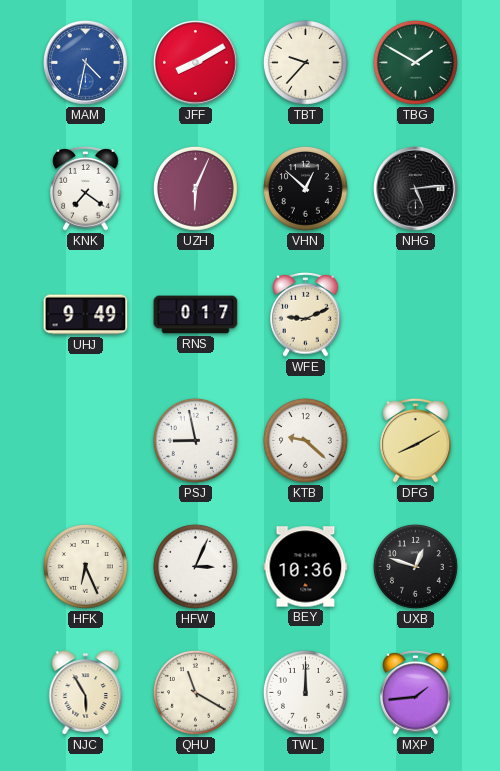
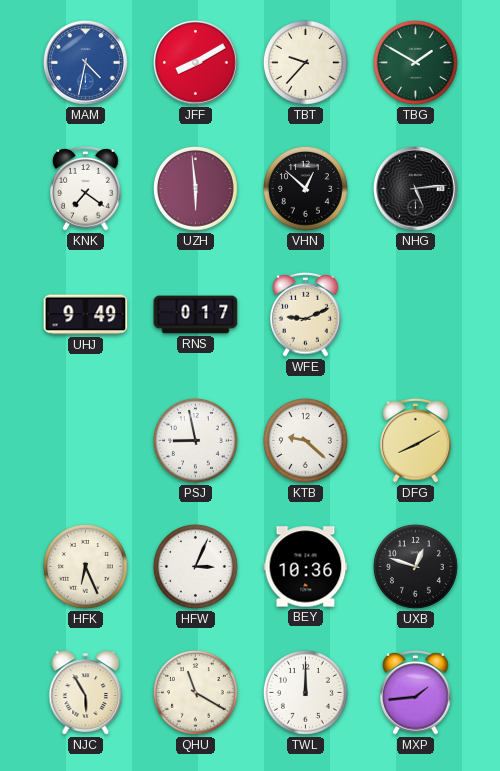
UZH: 6:04 -> 5:59
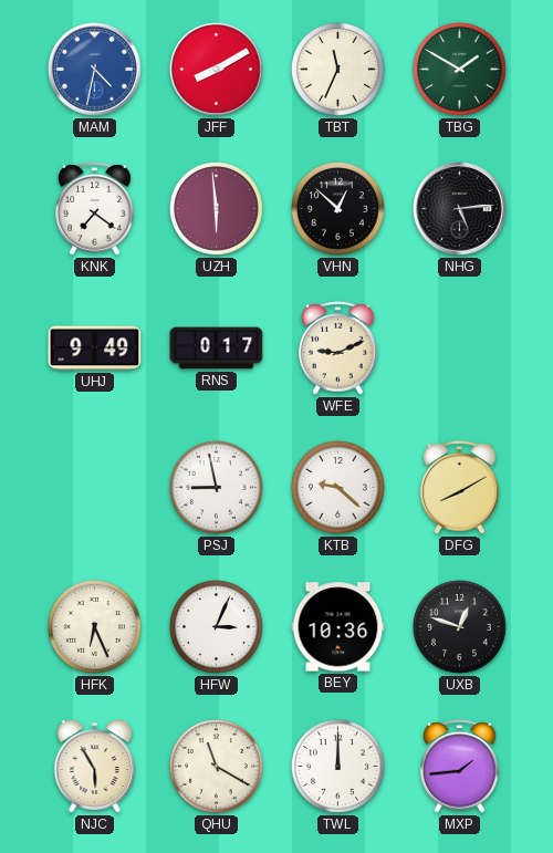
TBT: 9:37 -> 11:34
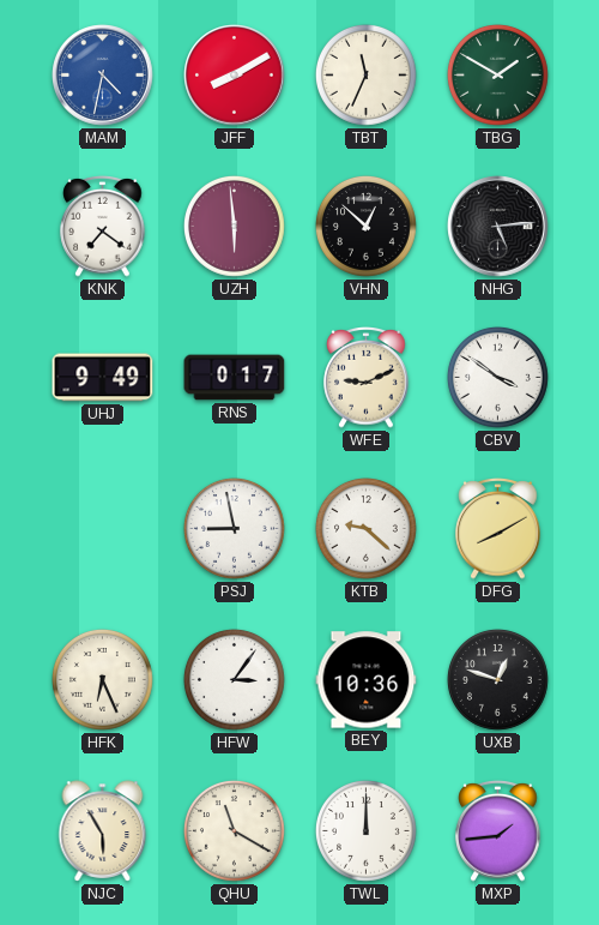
CBV: none -> 3:51
HFW: 3:04 -> 3:06
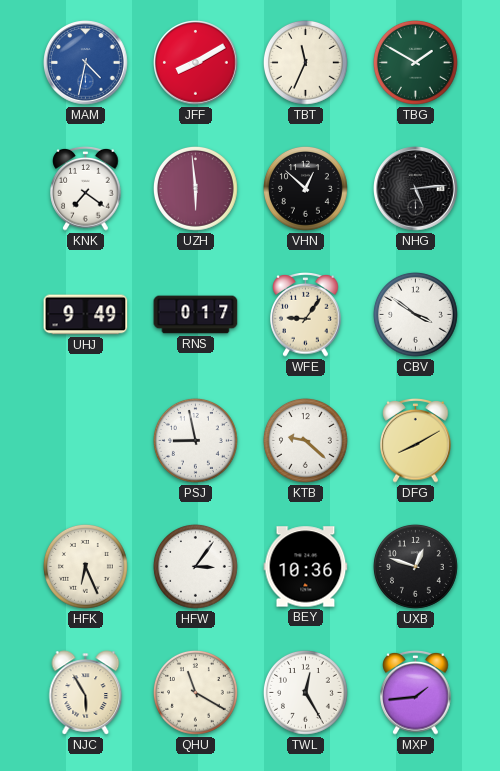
WFE: 9:11 -> 9:06
TWL: 12:00 -> 12:25
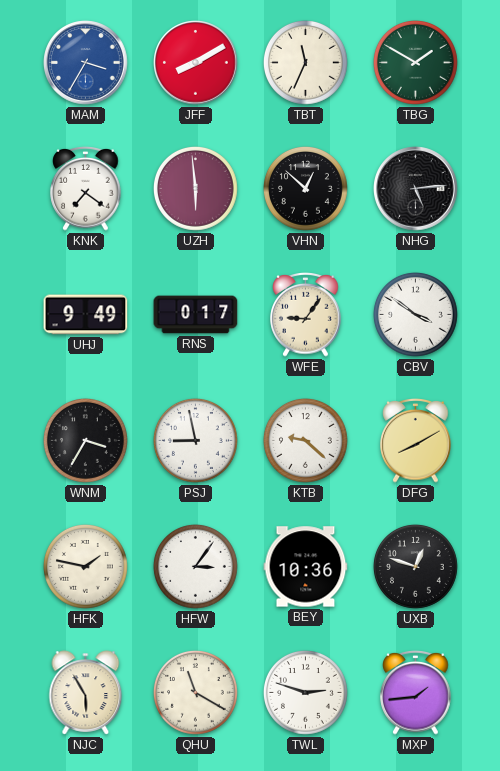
MAM: 4:32 -> 3:35
WNM: none -> 3:35
HFK: 6:26 -> 1:47
TWL: 12:25 -> 2:48
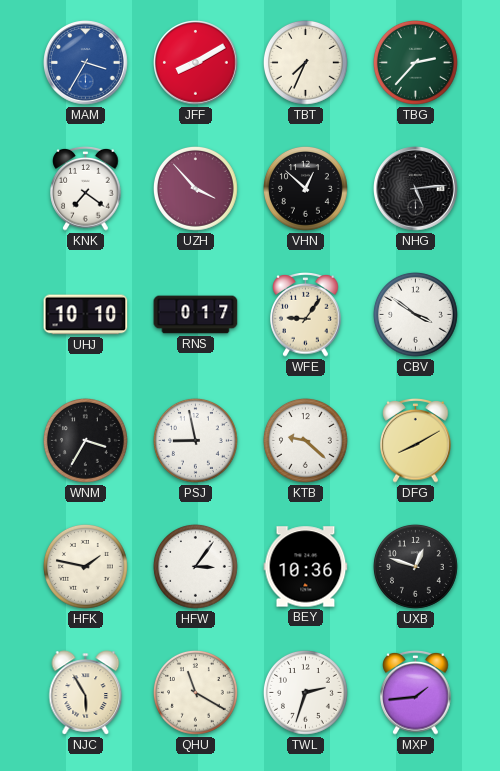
TBT: 11:34 -> 7:34
TBG: 1:50 -> 2:37
UZH: 5:59 -> 3:53
UHJ: 9:49 -> 10:10
TWL: 2:48 -> 2:33
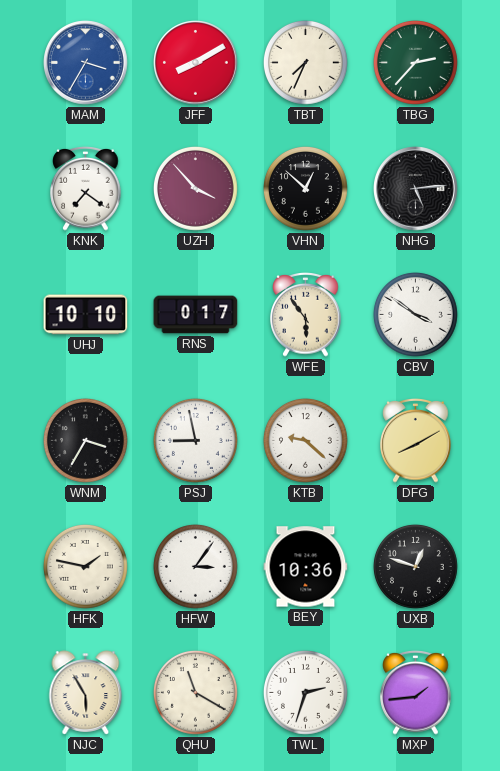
WFE: 9:06 -> 5:54
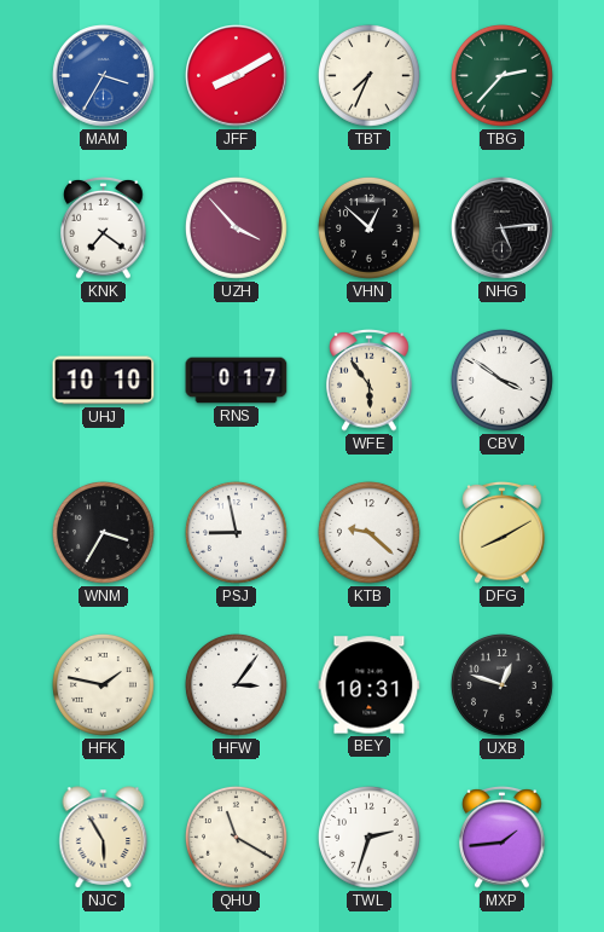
BEY: 10:36 -> 10:31
